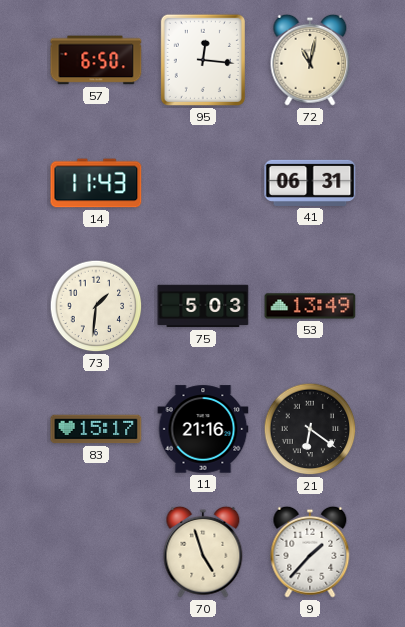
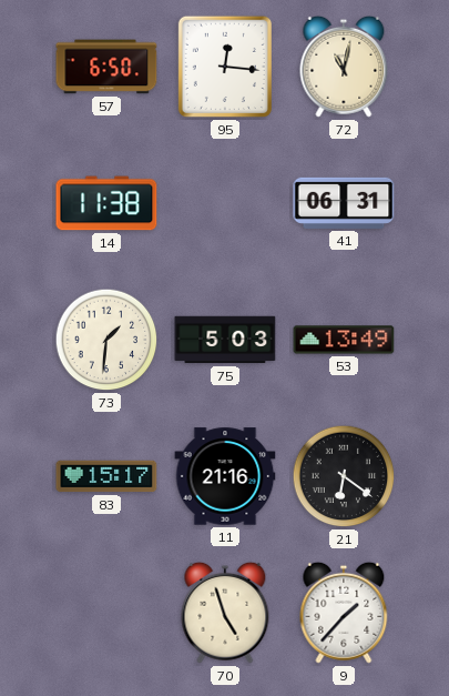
14: 11:43 -> 11:38
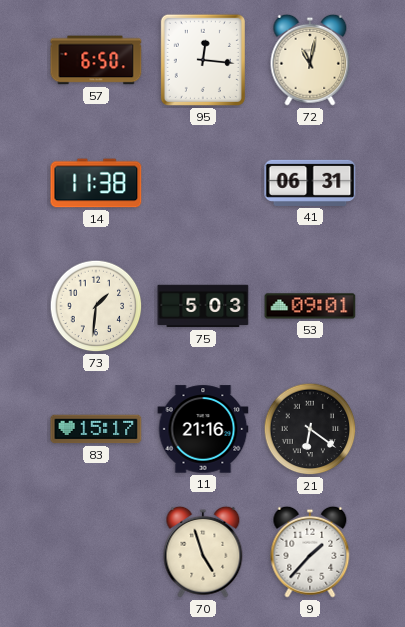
53: 13:49 -> 09:01
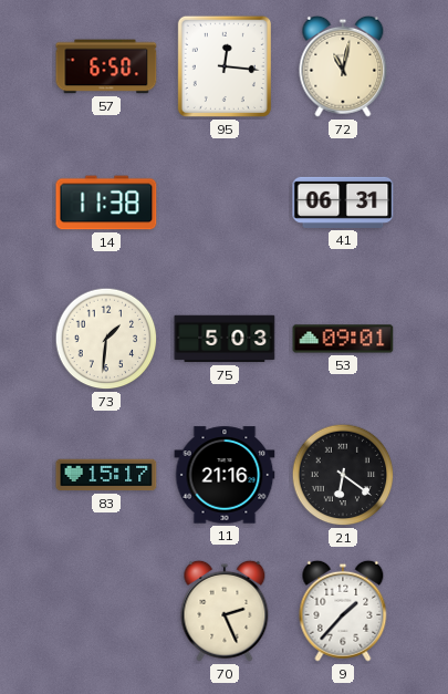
70: 4:57 -> 2:26
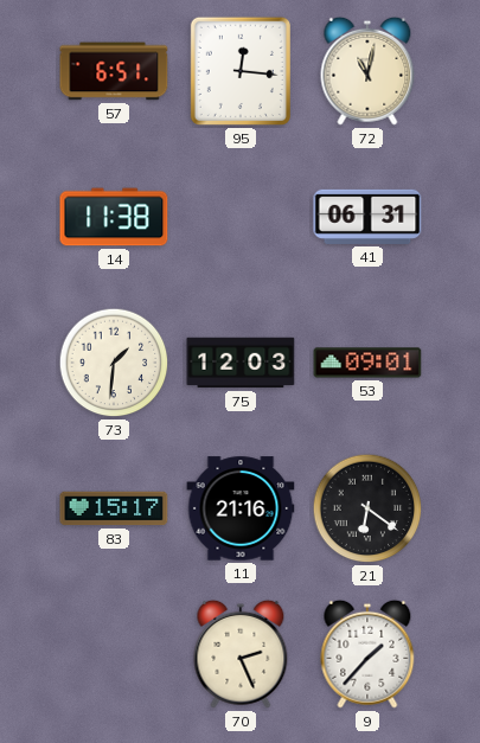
57: 6:50 -> 6:51
75: 5:03 -> 12:03
